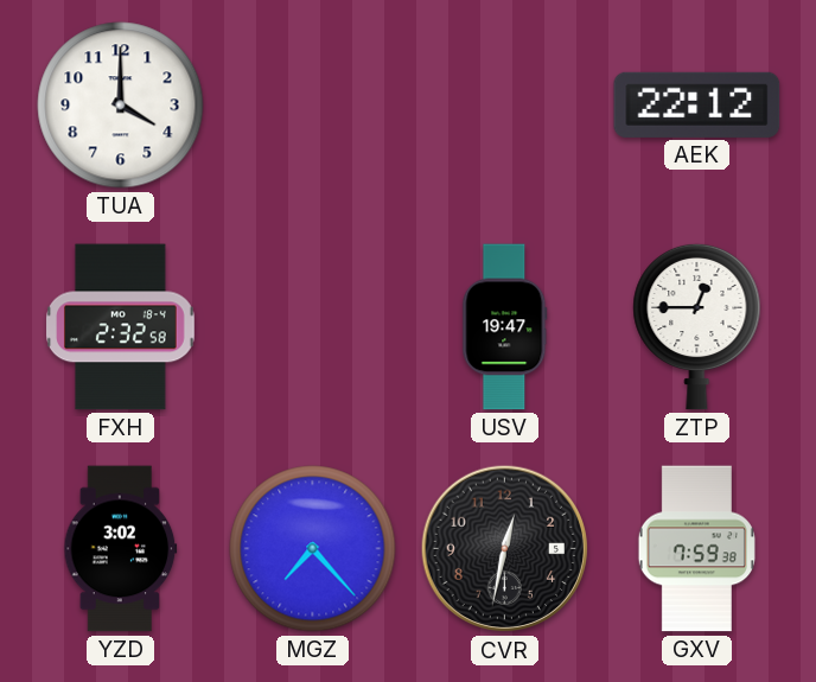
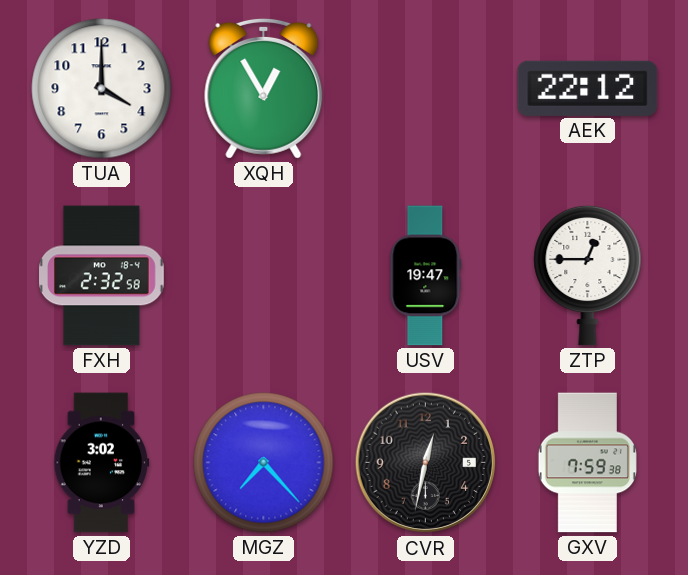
XQH: none -> 12:55
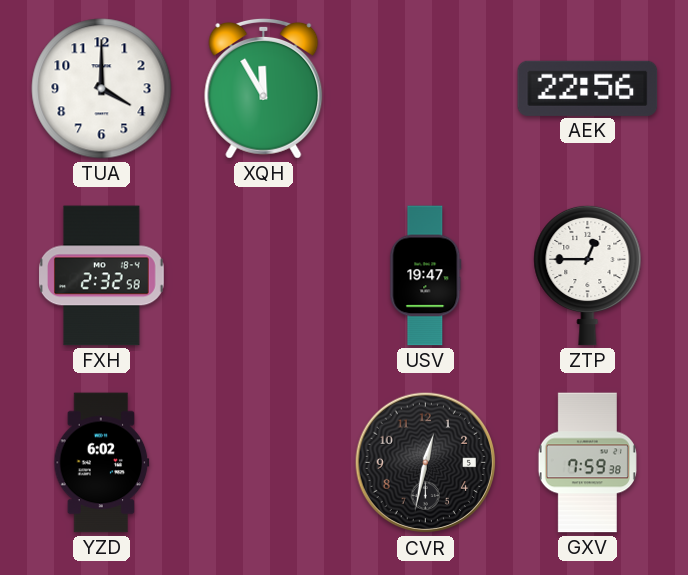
XQH: 12:55 -> 11:55
AEK: 22:12 -> 22:56
YZD: 3:02 -> 6:02
MGZ: 7:23 -> none
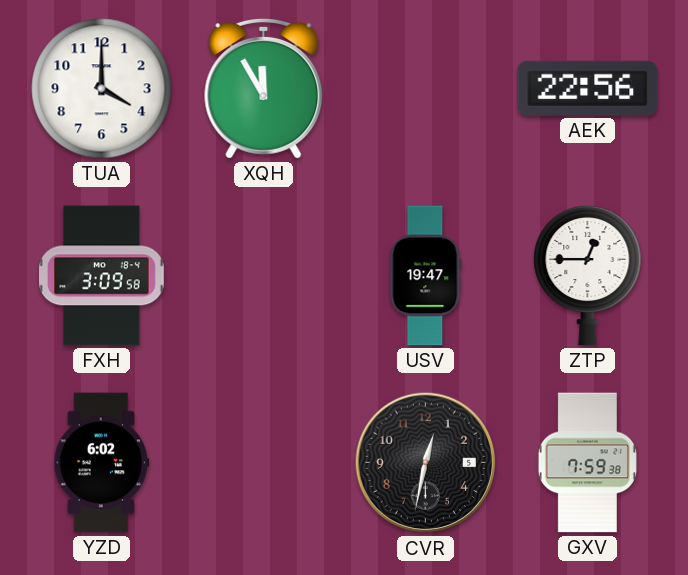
FXH: 2:32 -> 3:09
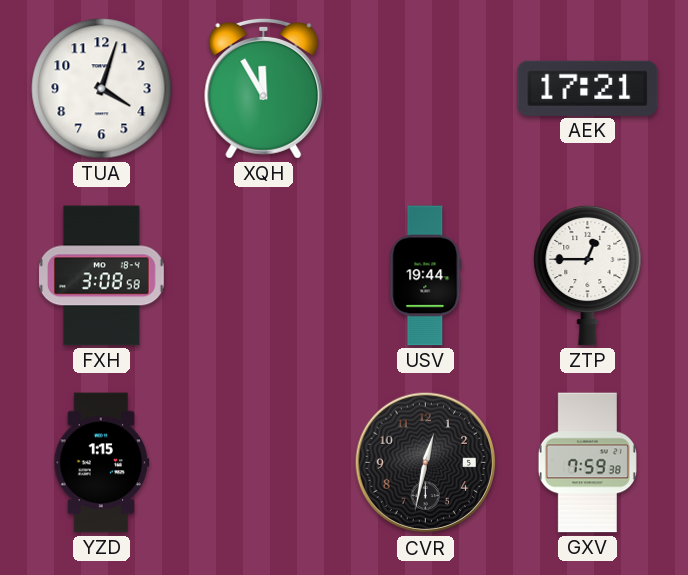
TUA: 4:00 -> 4:03
AEK: 22:56 -> 17:21
FXH: 3:09 -> 3:08
USV: 19:47 -> 19:44
YZD: 6:02 -> 1:15
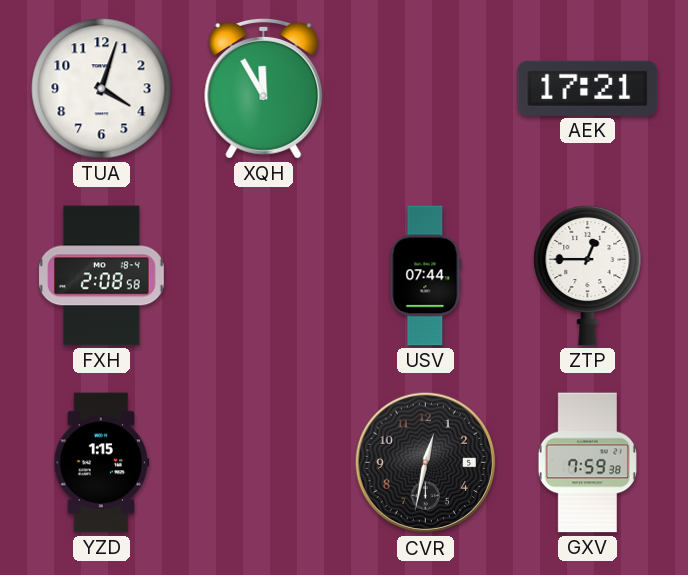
FXH: 3:08 -> 2:08
USV: 19:44 -> 07:44
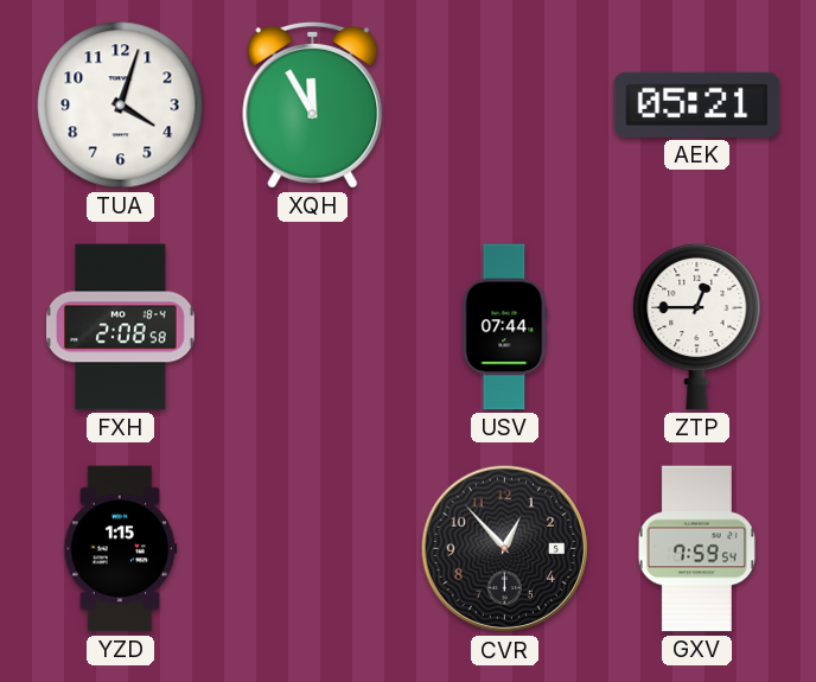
AEK: 17:21 -> 05:21
CVR: 12:32 -> 12:53
GXV: 7:59:38 -> 7:59:54
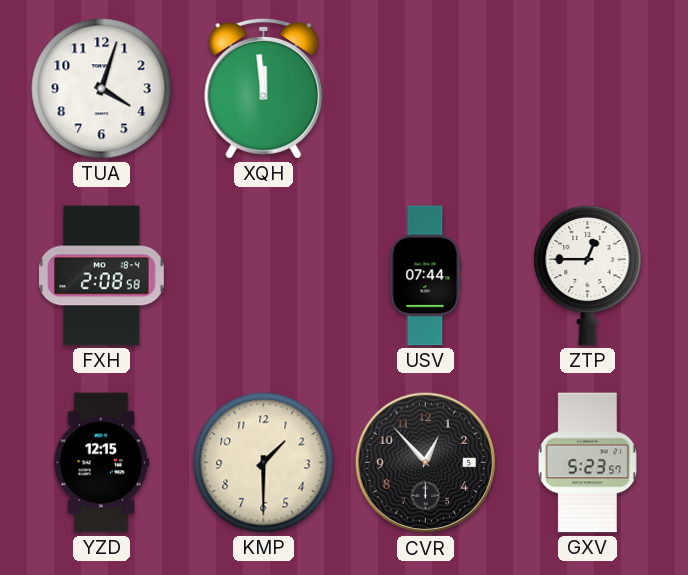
XQH: 11:55 -> 11:59
AEK: 05:21 -> none
YZD: 1:15 -> 12:15
KMP: none -> 1:30
GXV: 7:59 -> 5:23
